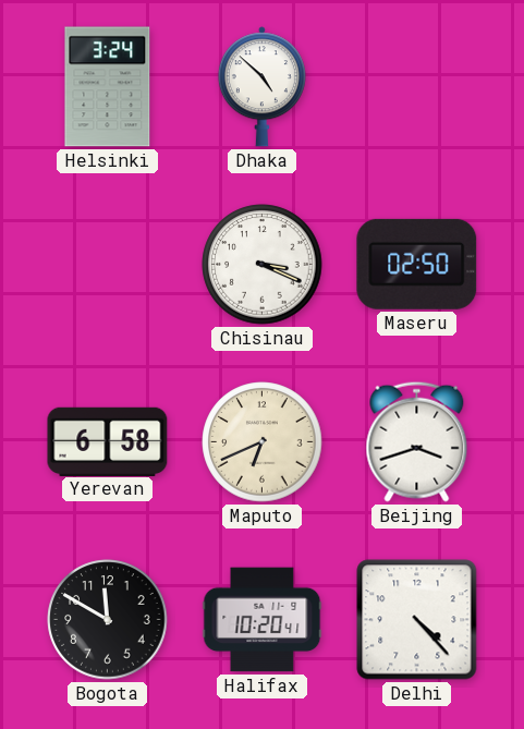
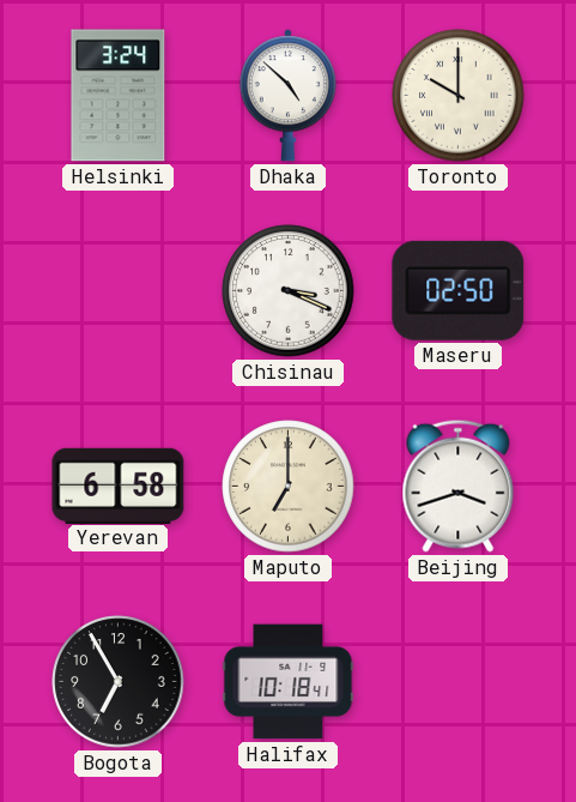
Toronto: none -> 10:00
Maputo: 6:41 -> 7:00
Bogota: 11:50 -> 6:55
Halifax: 10:20 -> 10:18
Delhi: 4:23 -> none
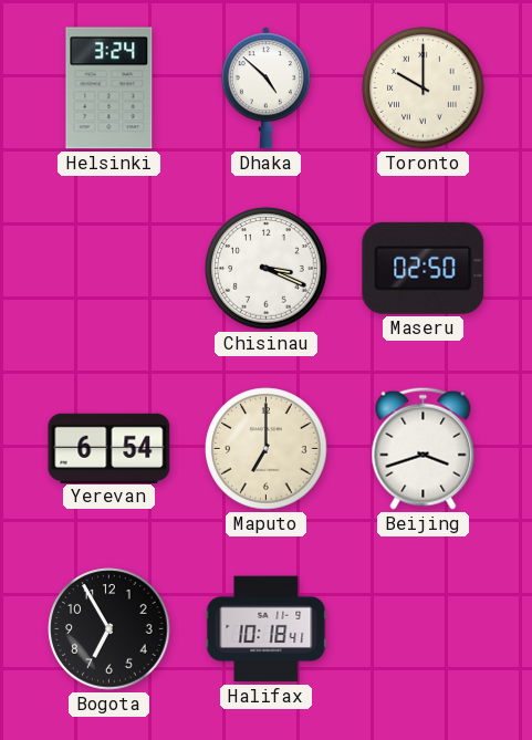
Yerevan: 6:58 -> 6:54
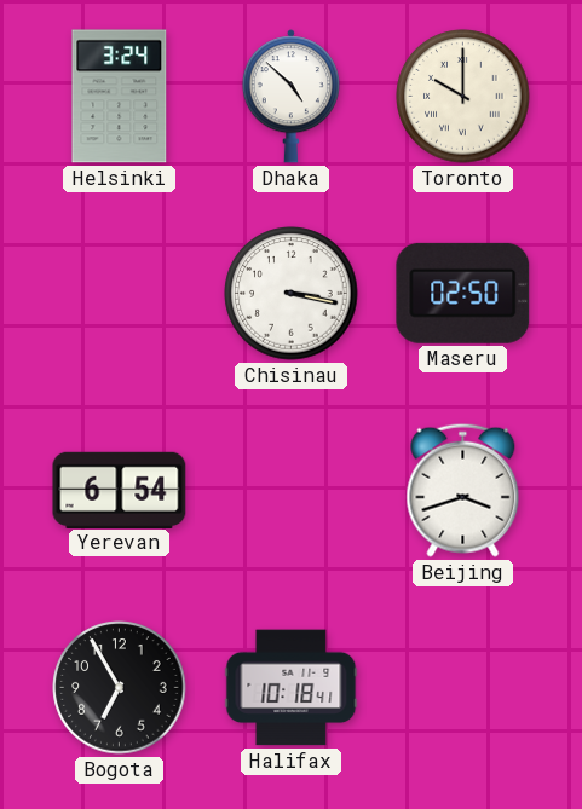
Chisinau: 3:19 -> 3:17
Maputo: 7:00 -> none
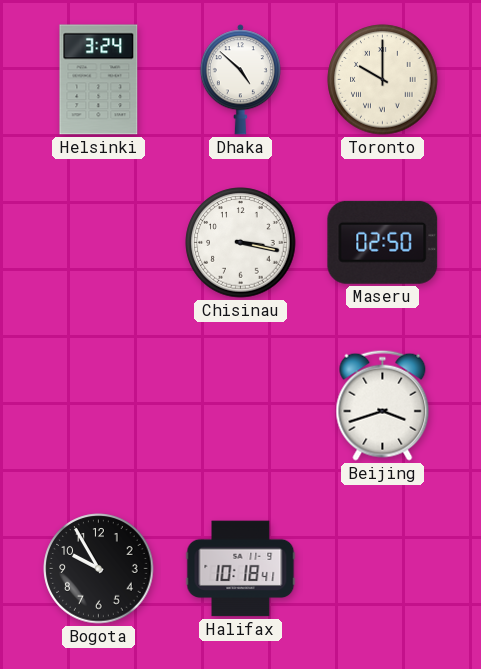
Yerevan: 6:54 -> none
Bogota: 6:55 -> 9:55
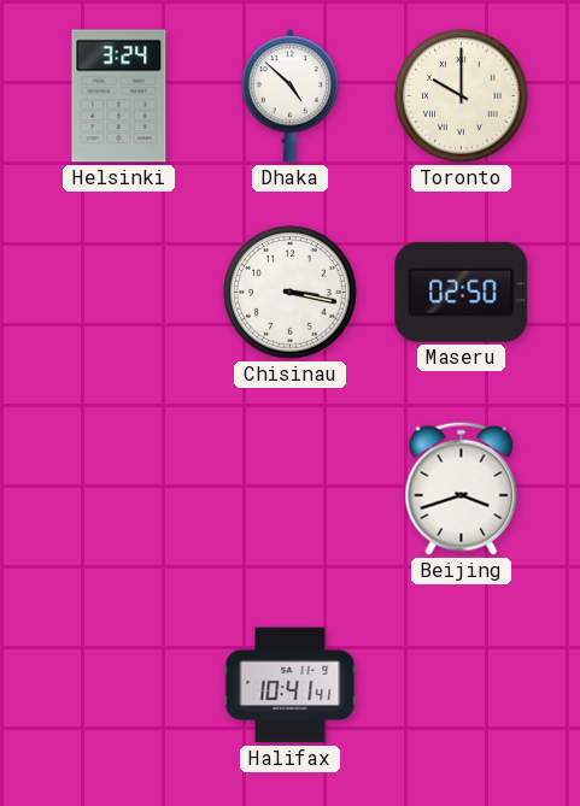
Bogota: 9:55 -> none
Halifax: 10:18 -> 10:41
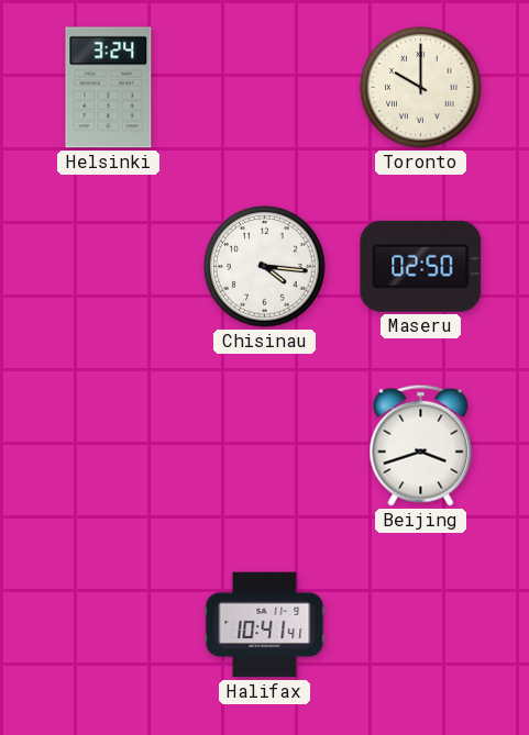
Dhaka: 4:52 -> none
Chisinau: 3:17 -> 4:16
